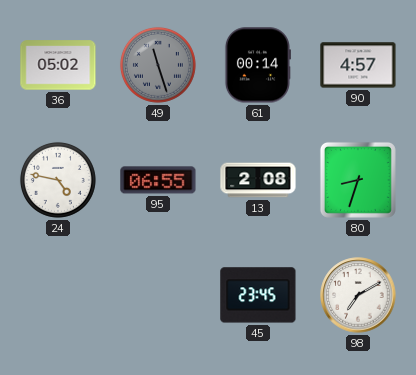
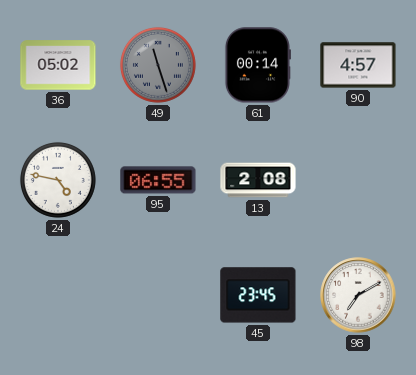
80: 8:33 -> none
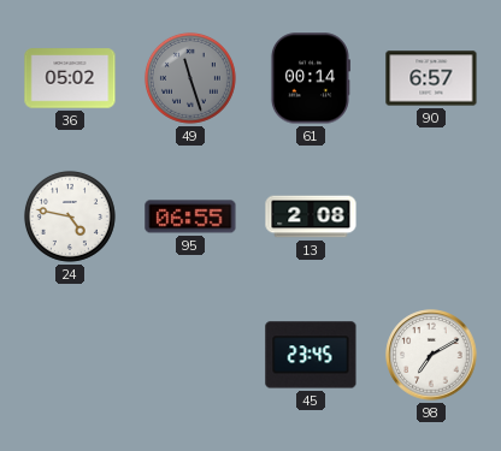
90: 4:57 -> 6:57
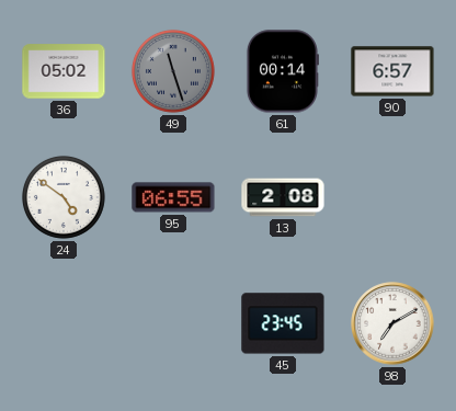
24: 4:47 -> 4:51
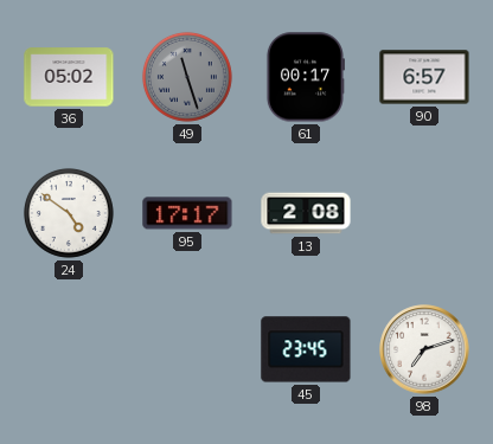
61: 00:14 -> 00:17
95: 06:55 -> 17:17
98: 7:10 -> 7:12
